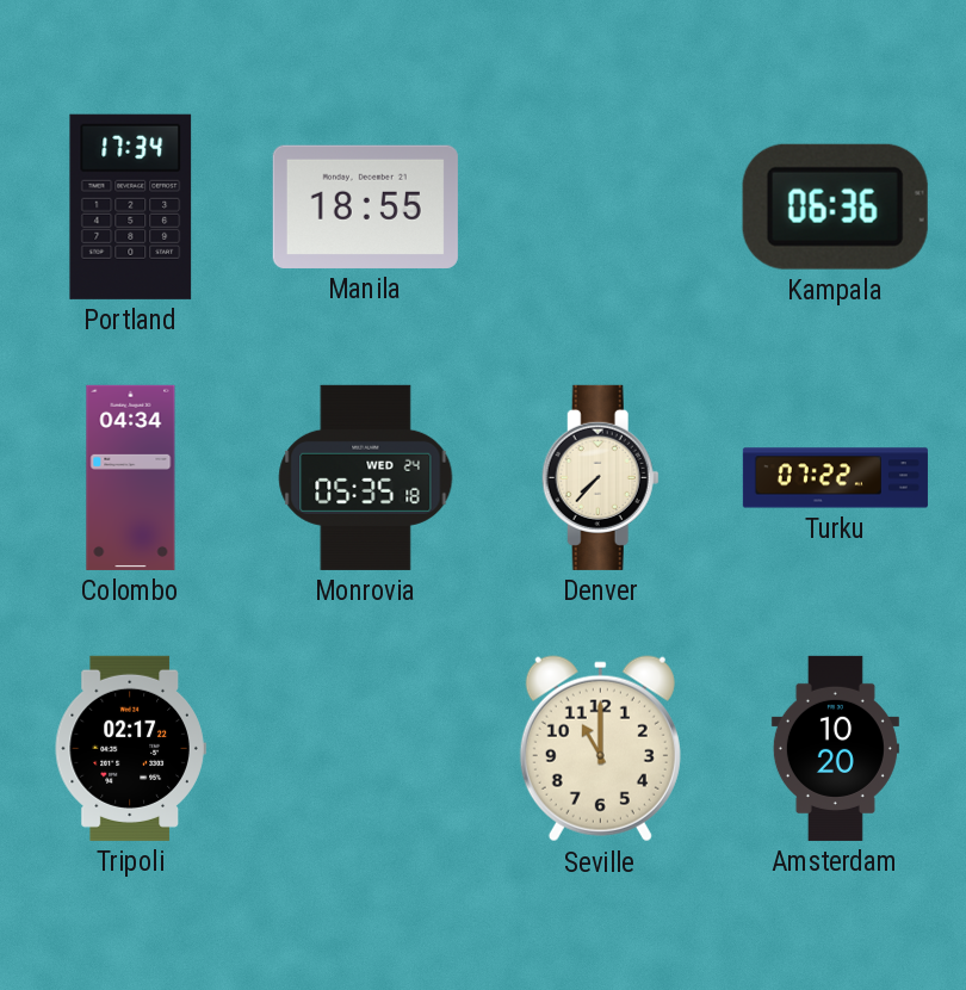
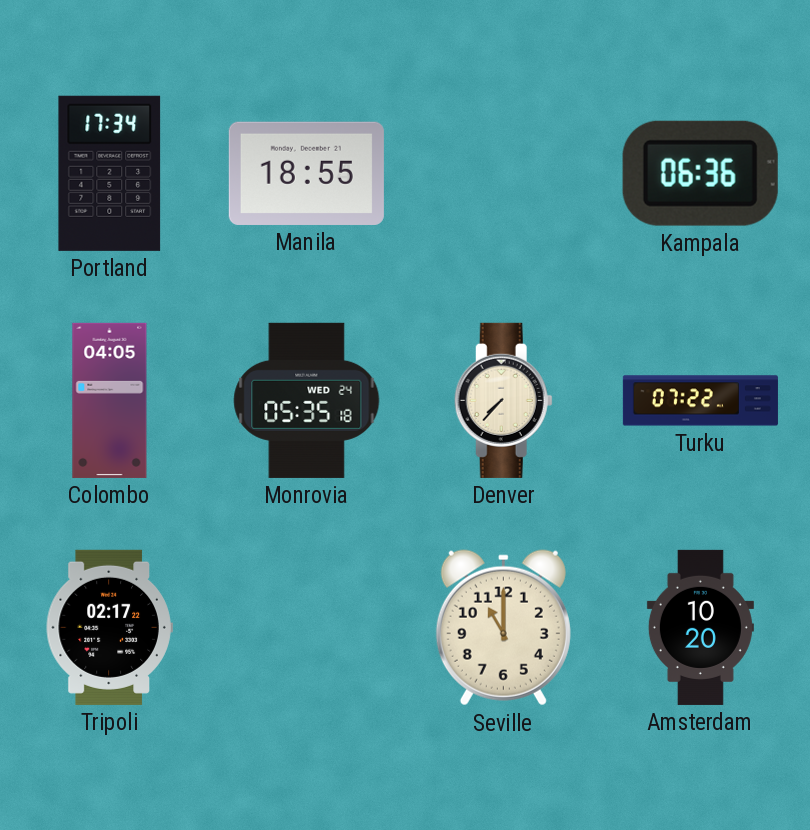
Colombo: 04:34 -> 04:05
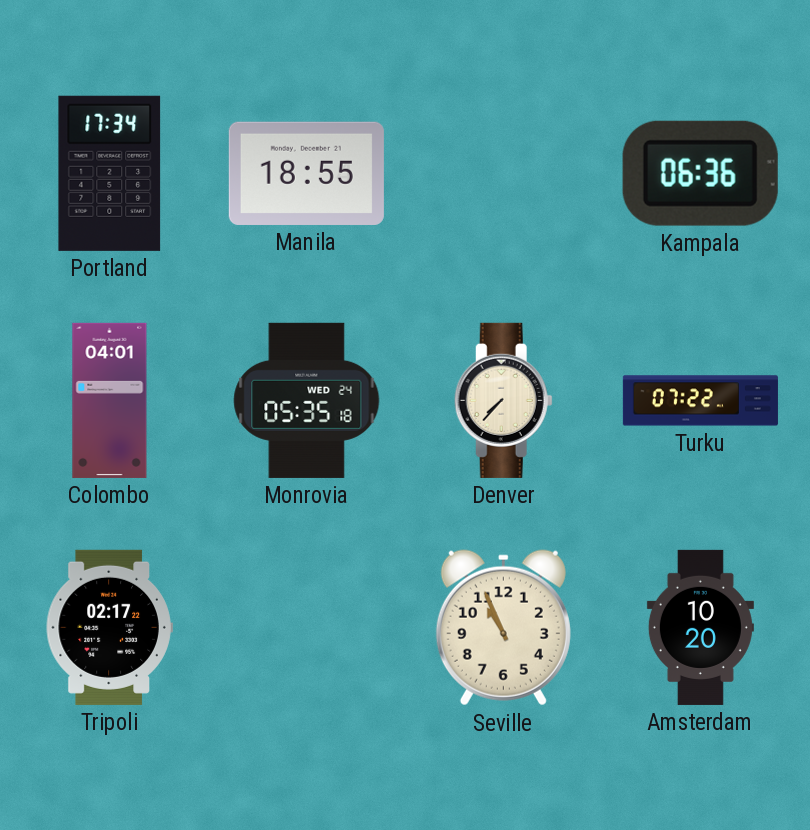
Colombo: 04:05 -> 04:01
Seville: 11:00 -> 10:56
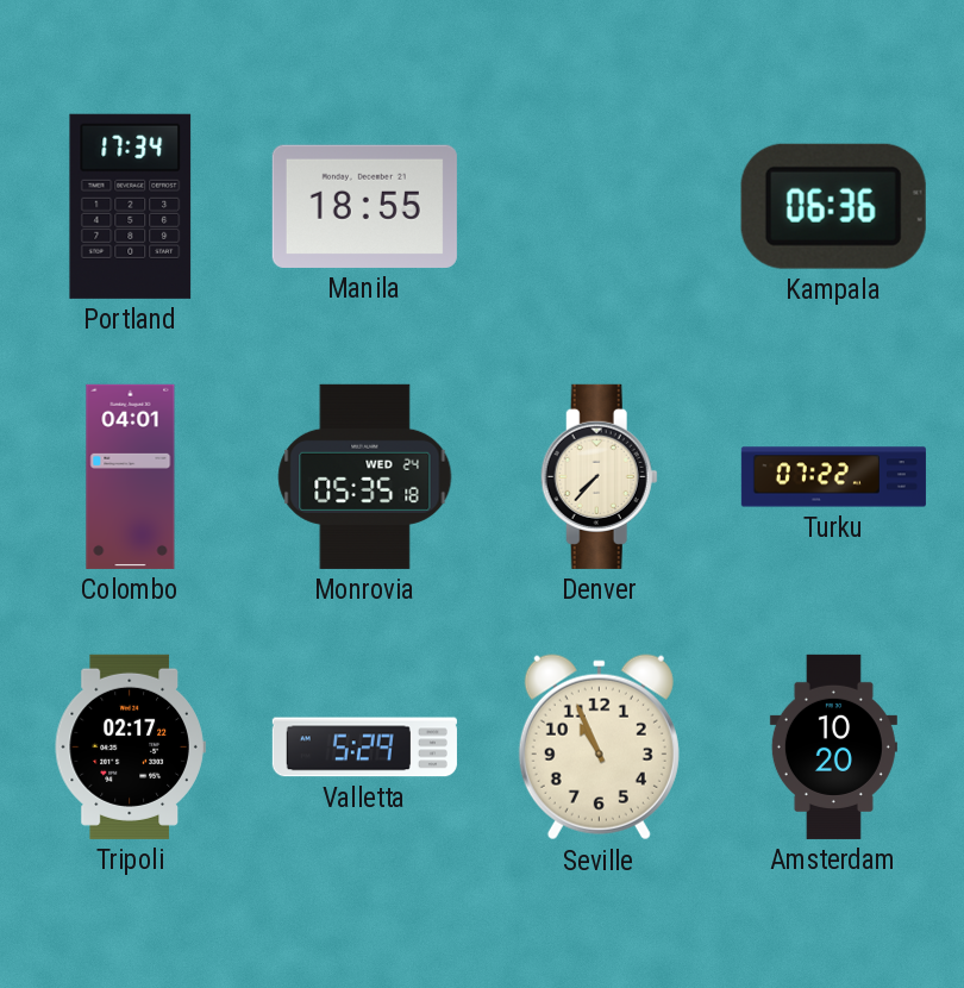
Valletta: none -> 5:29
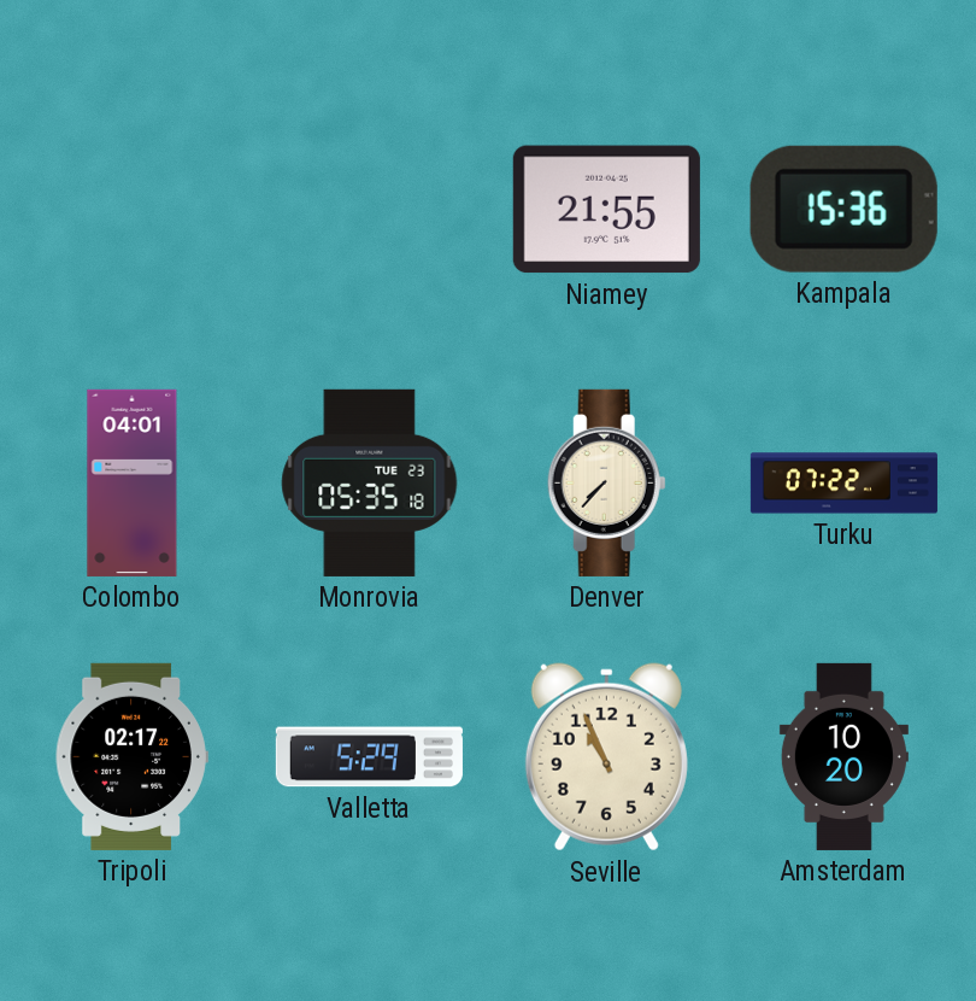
Portland: 17:34 -> none
Manila: 18:55 -> none
Niamey: none -> 21:55
Kampala: 06:36 -> 15:36
Monrovia date: WED 24 -> TUE 23
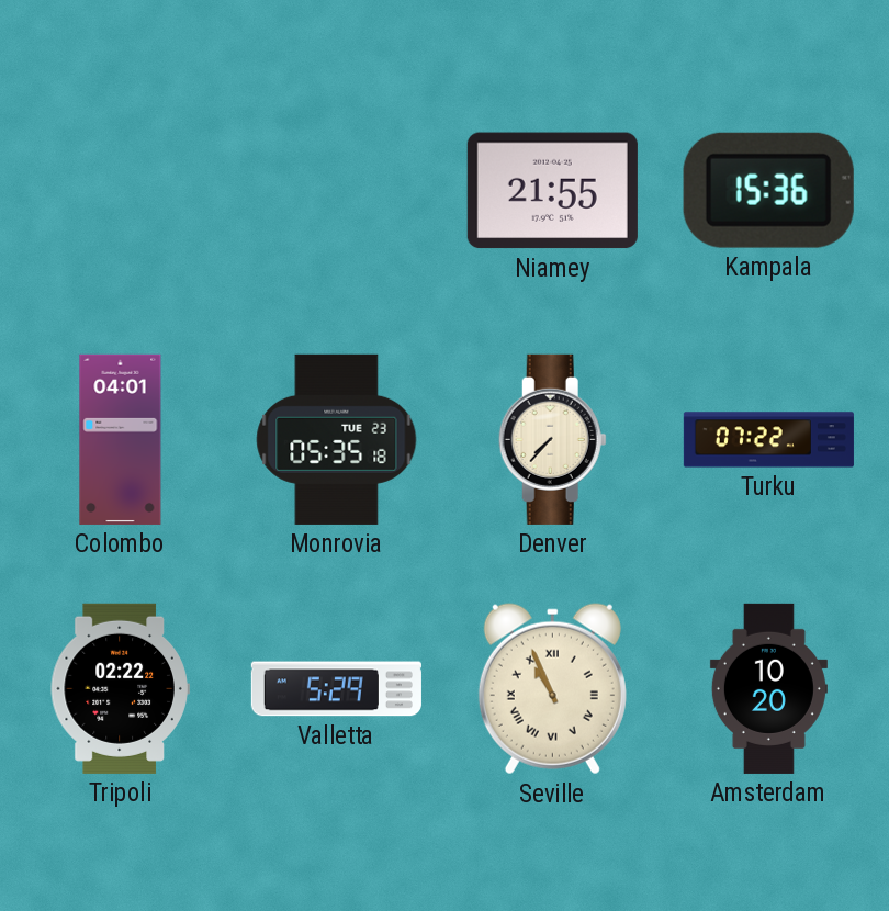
Tripoli: 02:17 -> 02:22
Seville numerals: Arabic -> Roman
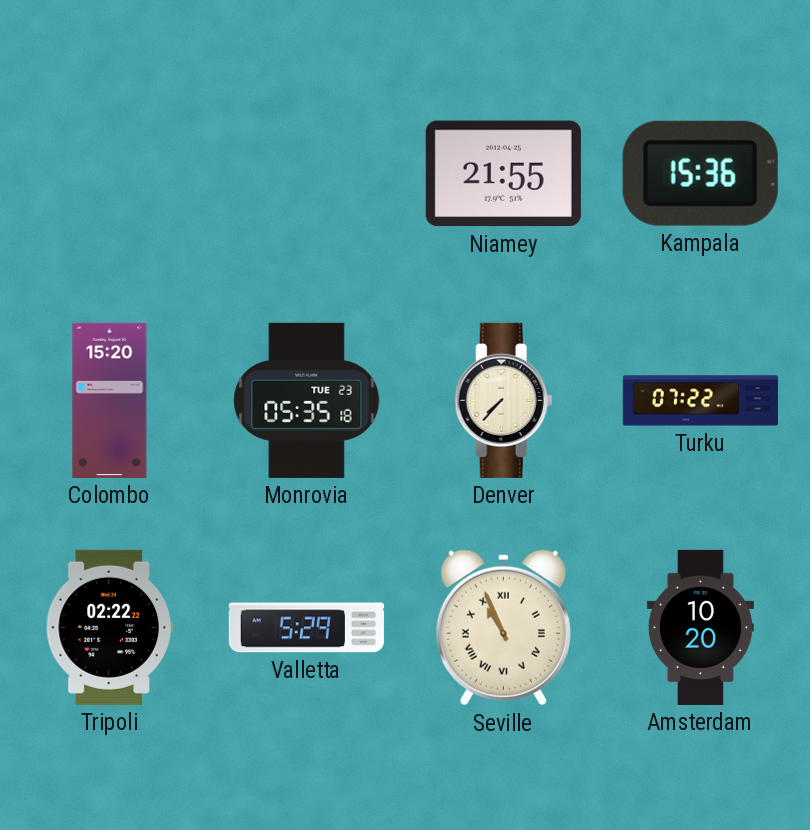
Colombo: 04:01 -> 15:20
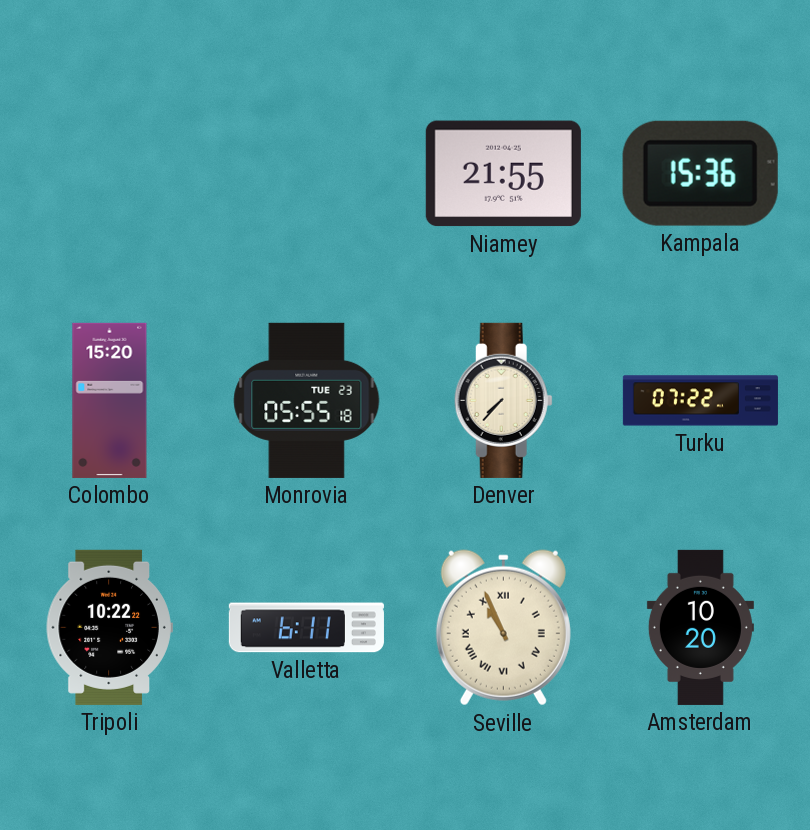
Monrovia: 05:35 -> 05:55
Tripoli: 02:22 -> 10:22
Valletta: 5:29 -> 6:11
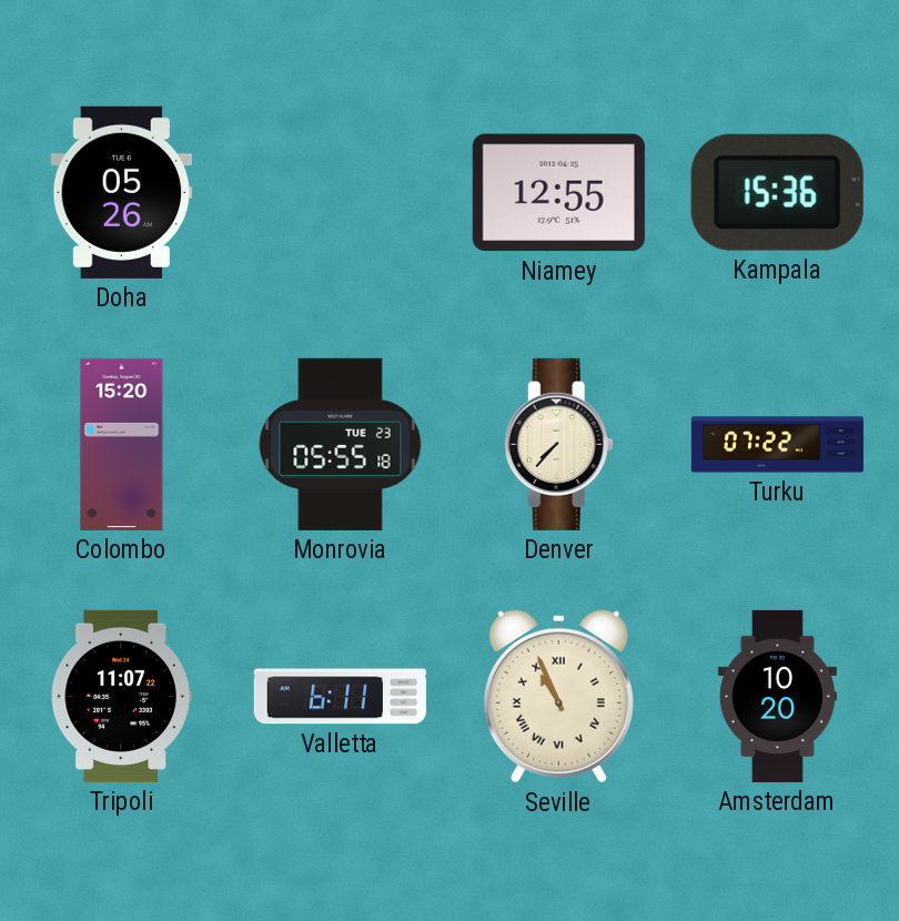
Doha: none -> 05:26
Niamey: 21:55 -> 12:55
Tripoli: 10:22 -> 11:07
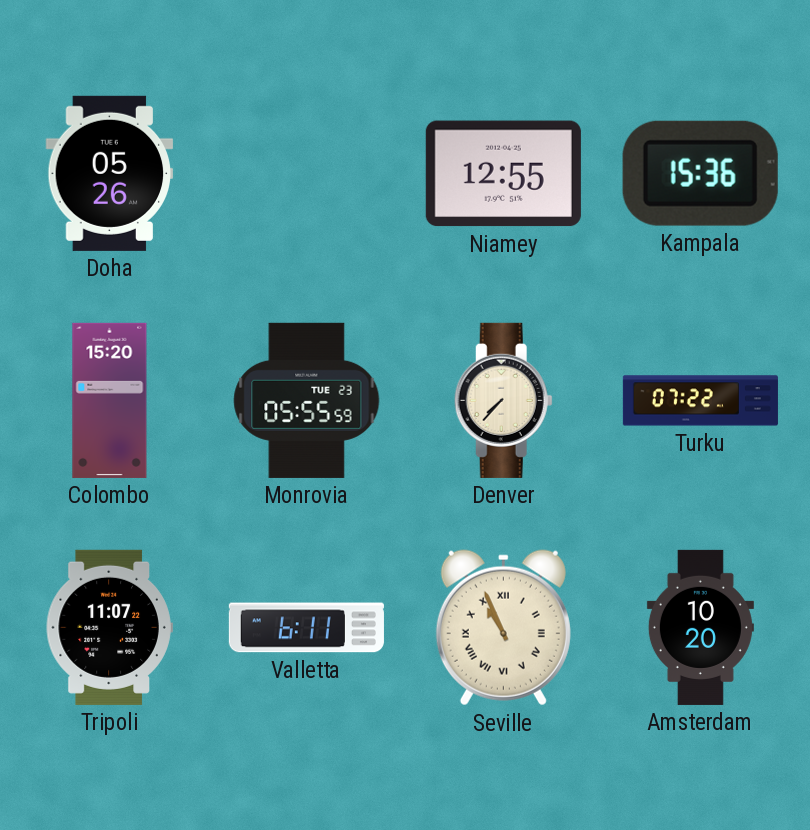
Monrovia: 05:55:18 -> 05:55:59
